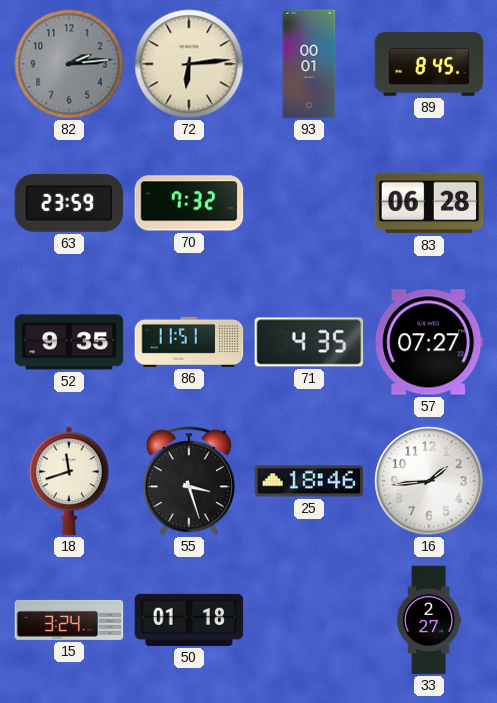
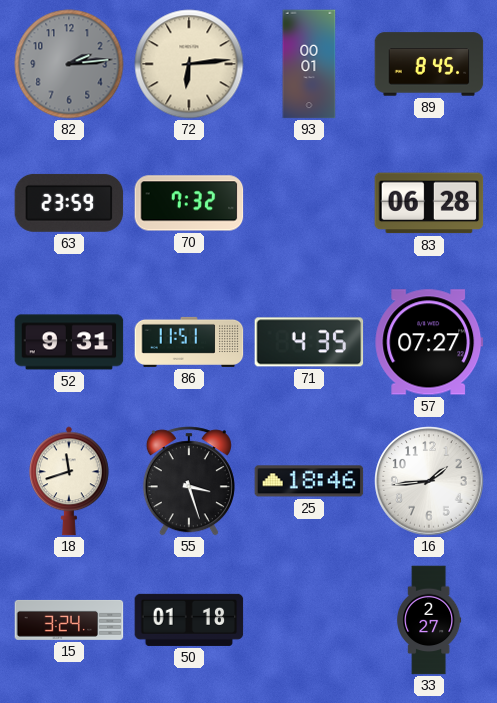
52: 9:35 -> 9:31
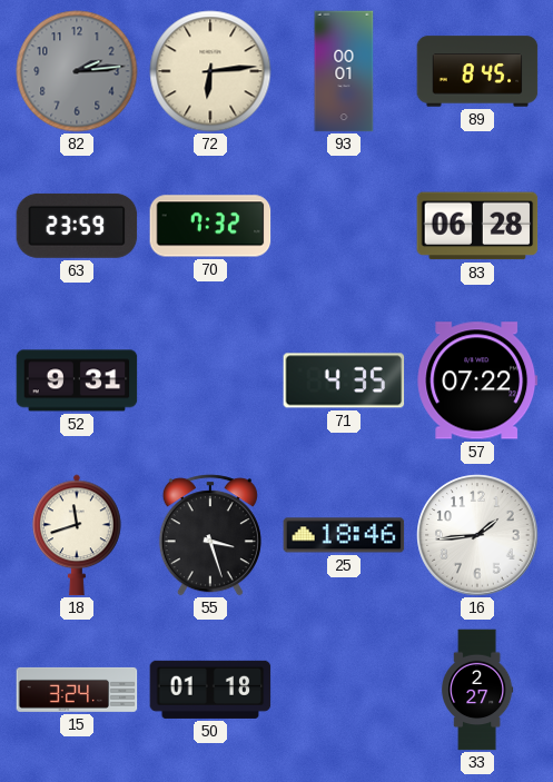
86: 11:51 -> none
57: 07:27 -> 07:22
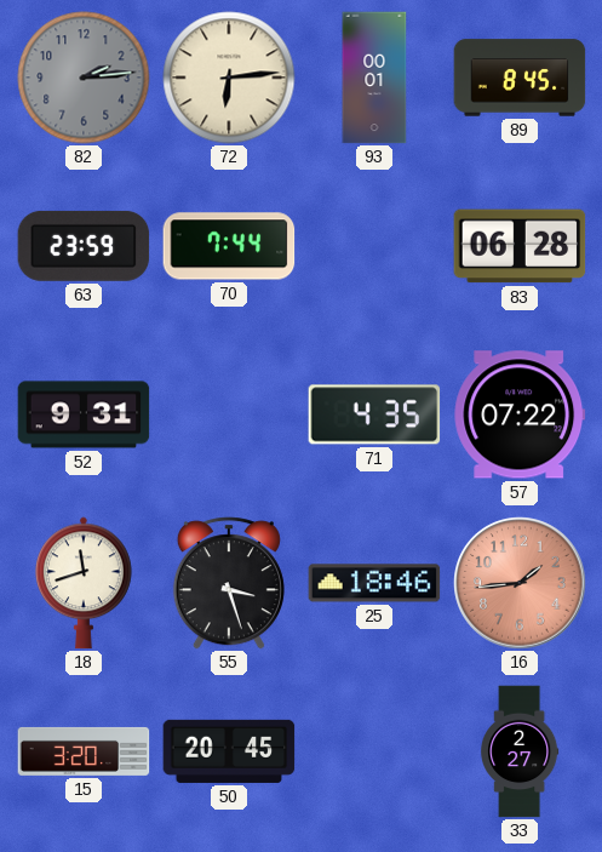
70: 7:32 -> 7:44
16 dial: white -> salmon
15: 3:24 -> 3:20
50: 01:18 -> 20:45
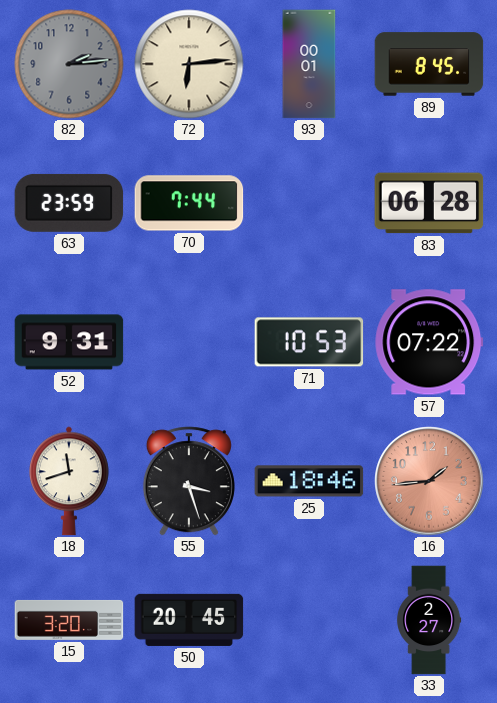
71: 4:35 -> 10:53
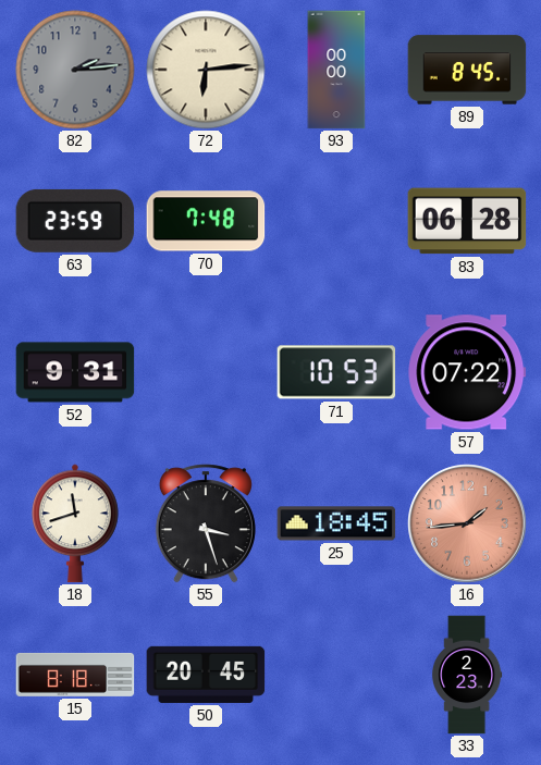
93: 00:01 -> 00:00
70: 7:44 -> 7:48
25: 18:46 -> 18:45
15: 3:20 -> 8:18
33: 2:27 -> 2:23
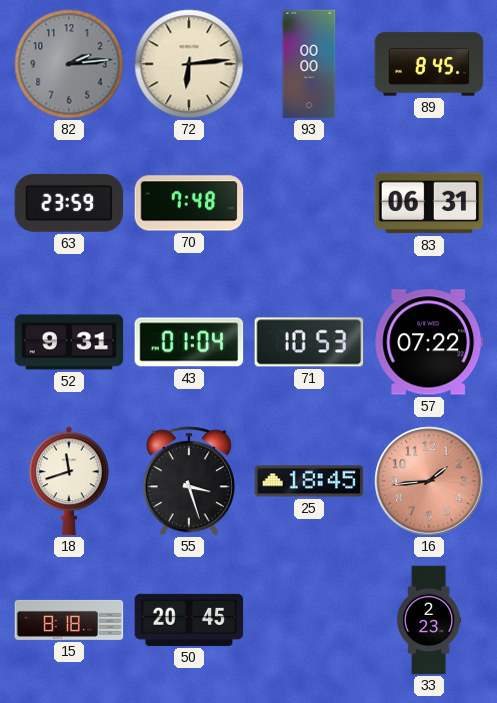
83: 06:28 -> 06:31
43: none -> 01:04
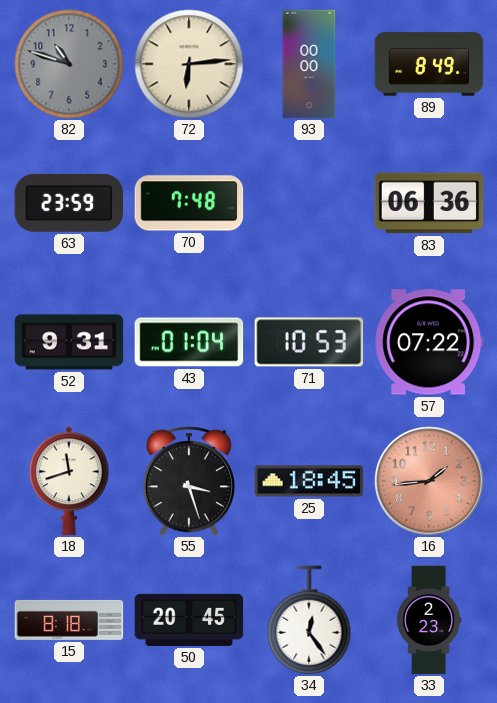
82: 2:14 -> 10:48
89: 8:45 -> 8:49
83: 06:31 -> 06:36
34: none -> 12:24
